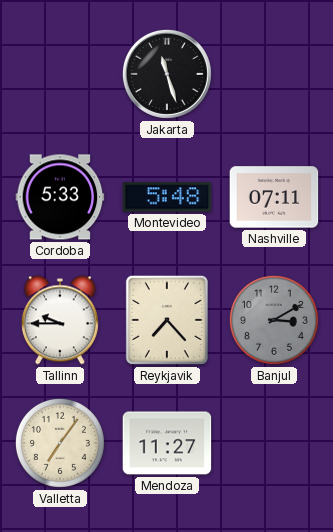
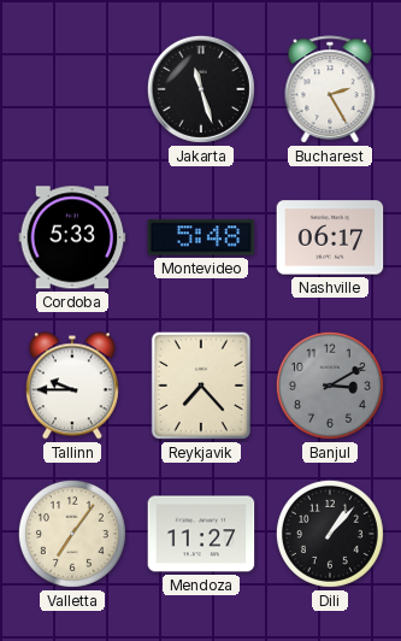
Bucharest: none -> 2:25
Nashville: 07:11 -> 06:17
Dili: none -> 1:07
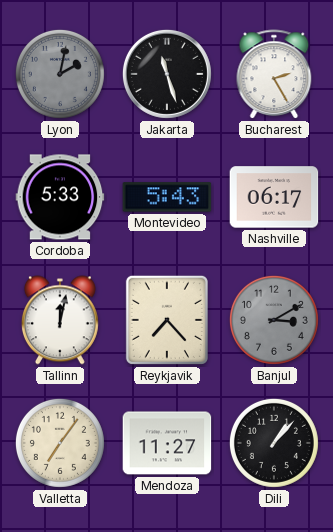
Lyon: none -> 2:02
Montevideo: 5:48 -> 5:43
Tallinn: 9:45 -> 12:02
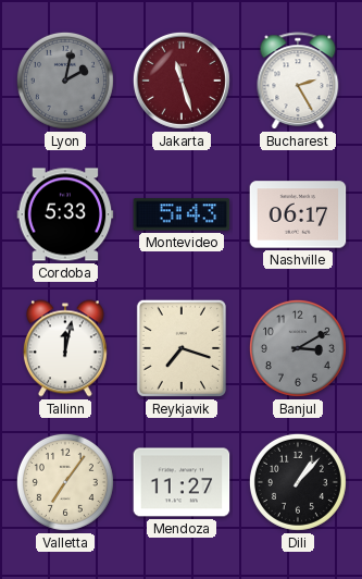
Jakarta dial: black -> burgundy
Reykjavik: 7:23 -> 7:18
